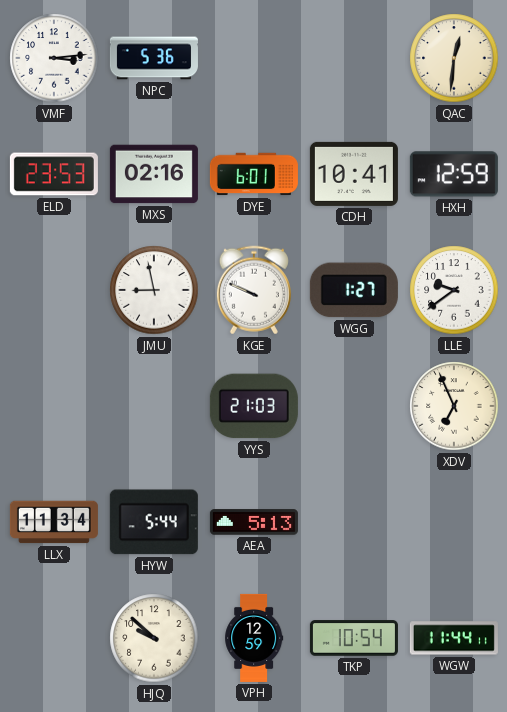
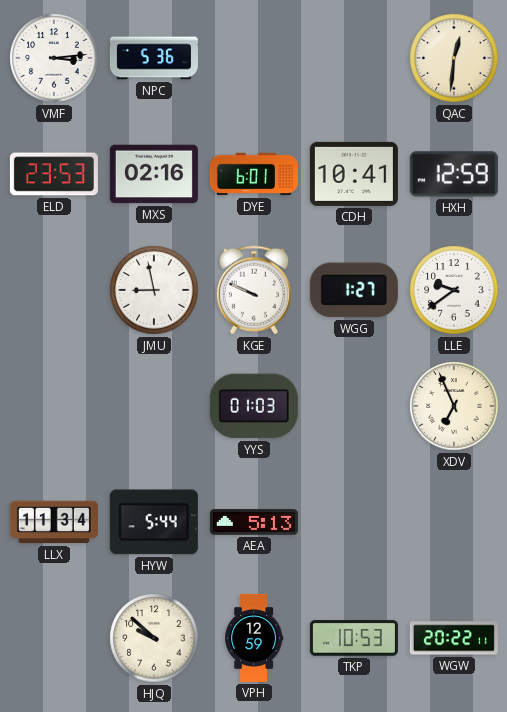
YYS: 21:03 -> 01:03
TKP: 10:54 -> 10:53
WGW: 11:44 -> 20:22
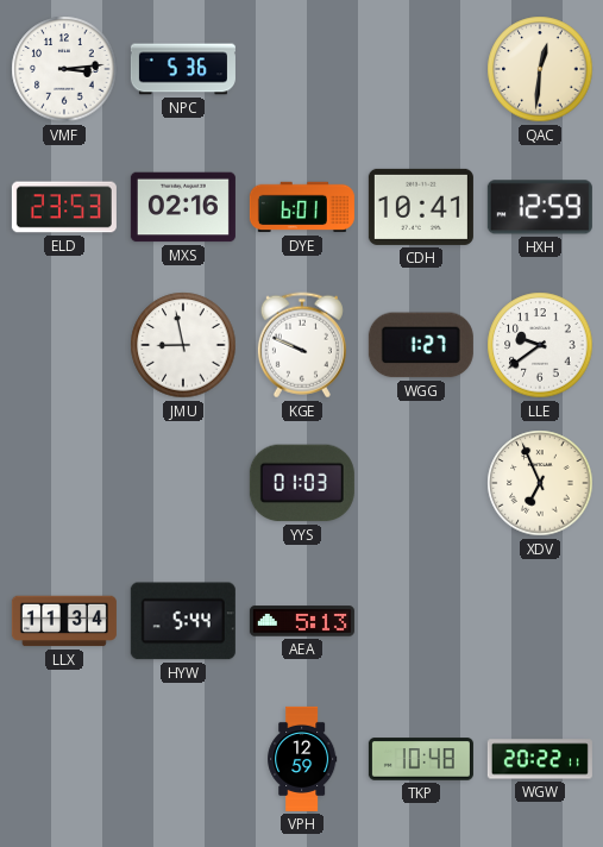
HJQ: 9:52 -> none
TKP: 10:53 -> 10:48
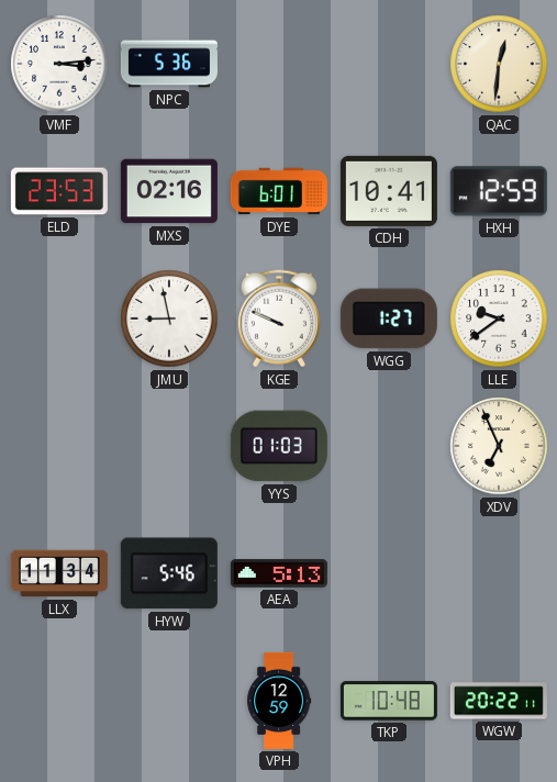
HYW: 5:44 -> 5:46
